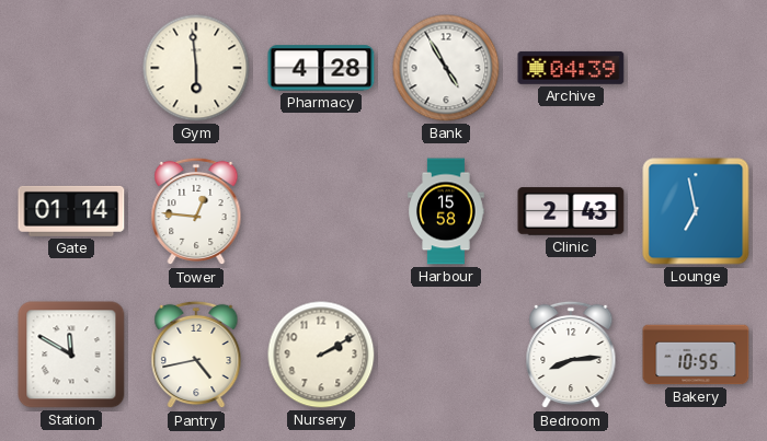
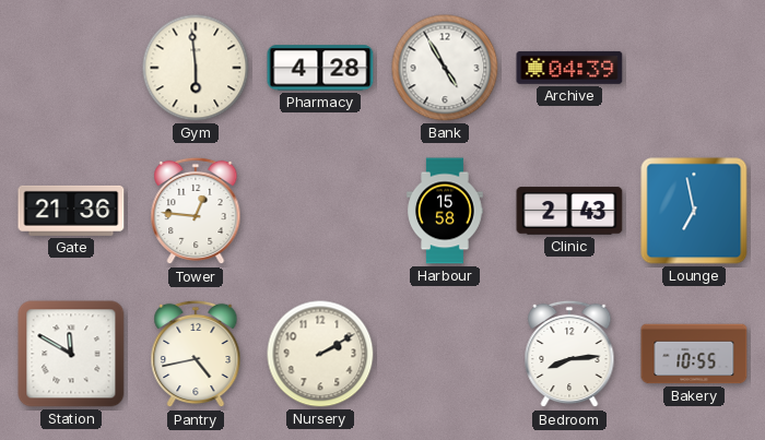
Gate: 01:14 -> 21:36
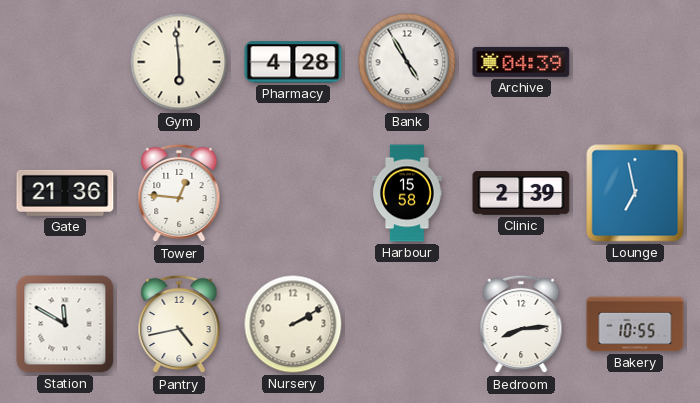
Clinic: 2:43 -> 2:39
